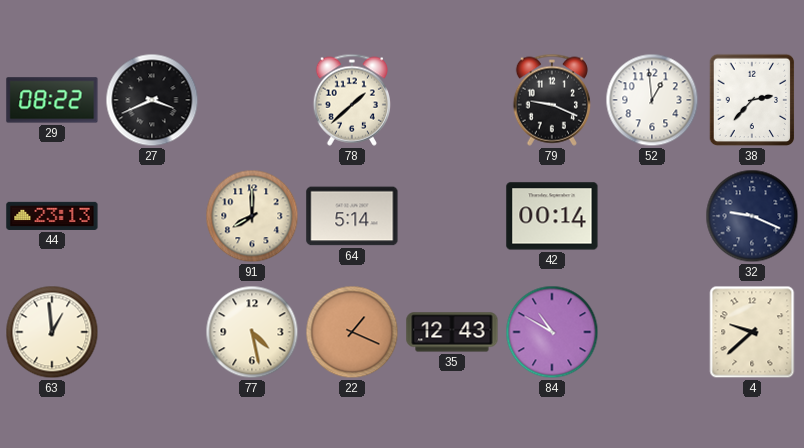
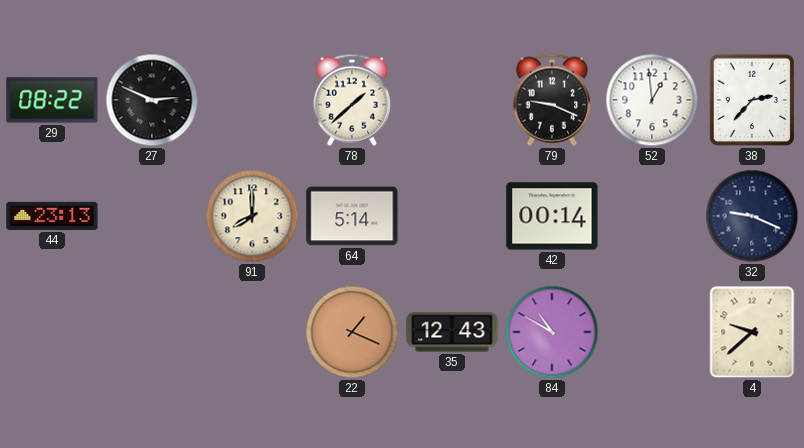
27: 3:41 -> 2:49
63: 12:59 -> none
77: 4:28 -> none
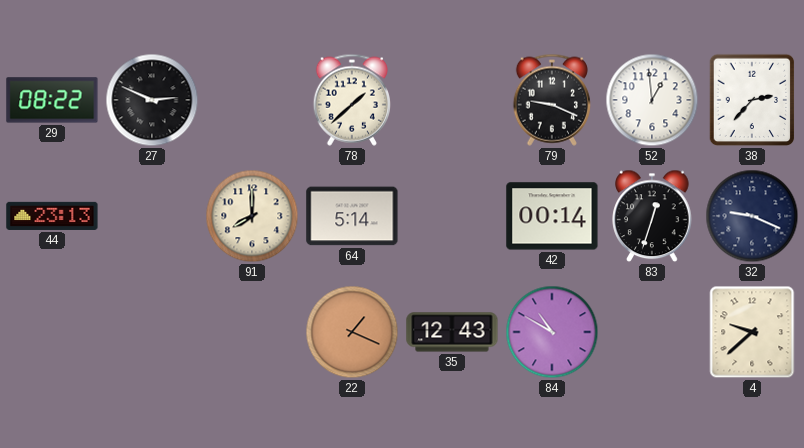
83: none -> 12:33
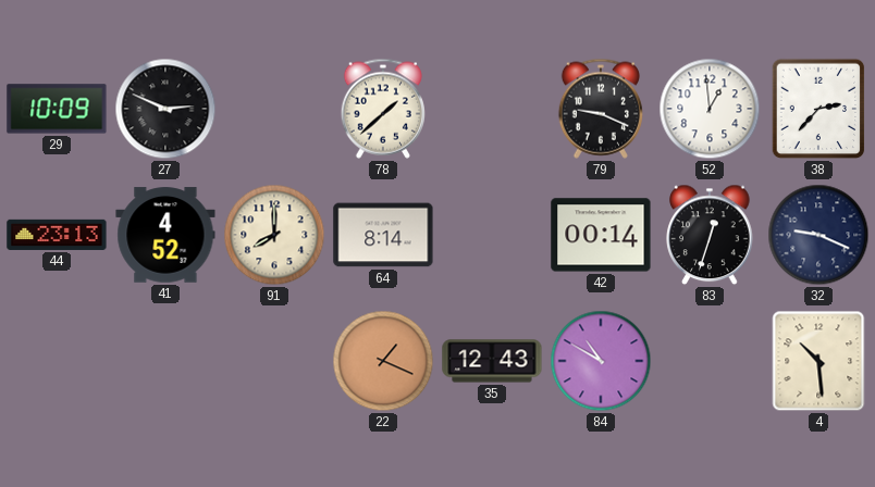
29: 08:22 -> 10:09
41: none -> 4:52
64: 5:14 -> 8:14
4: 9:38 -> 10:29
